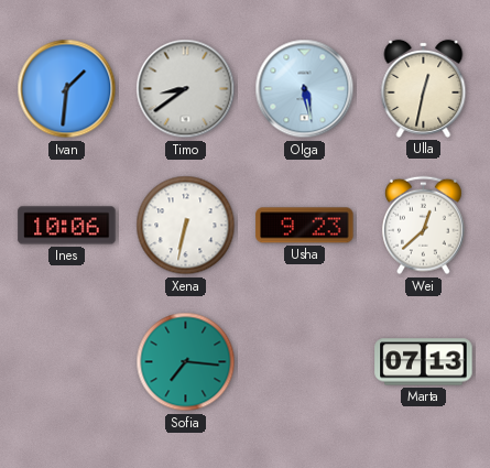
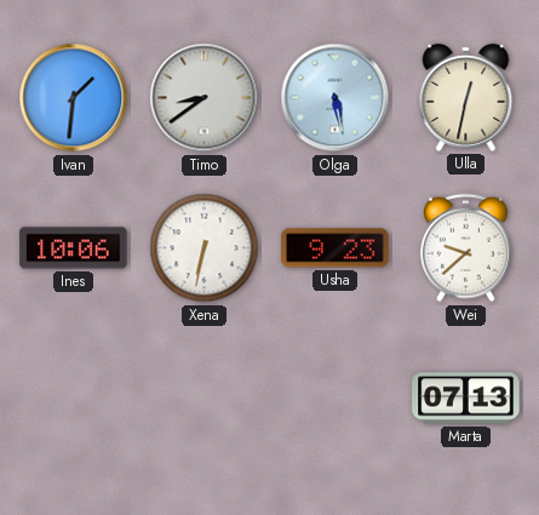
Wei: 12:38 -> 9:38
Sofia: 7:16 -> none
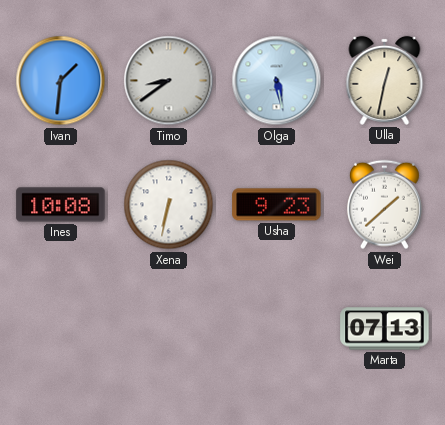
Ines: 10:06 -> 10:08
Wei: 9:38 -> 1:38
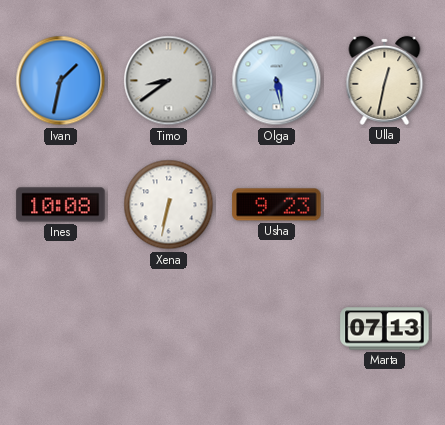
Ivan: 1:31 -> 1:32
Wei: 1:38 -> none
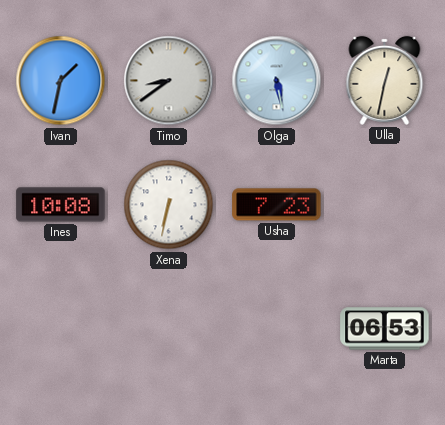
Usha: 9:23 -> 7:23
Marta: 07:13 -> 06:53
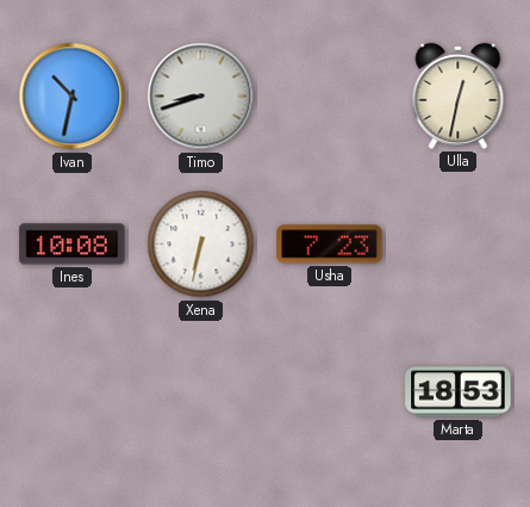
Ivan: 1:32 -> 10:32
Timo: 8:39 -> 8:42
Olga: 5:28 -> none
Marta: 06:53 -> 18:53
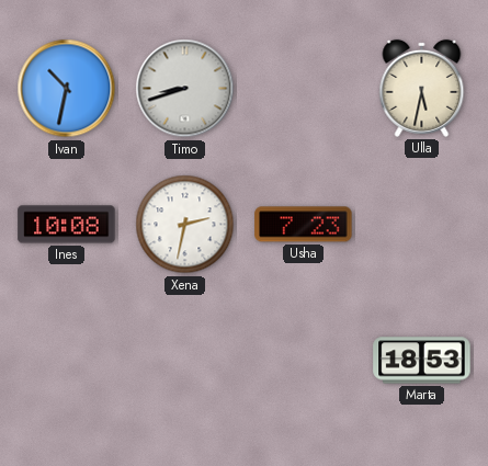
Ulla: 12:32 -> 5:32
Xena: 6:32 -> 2:32
